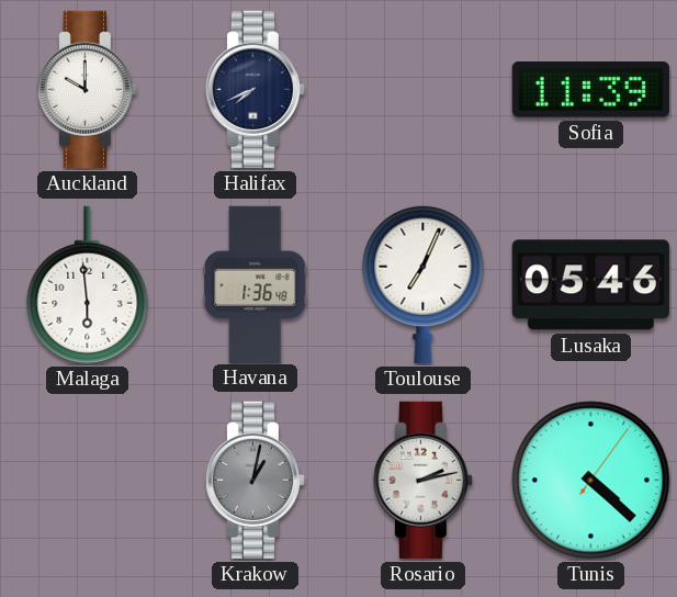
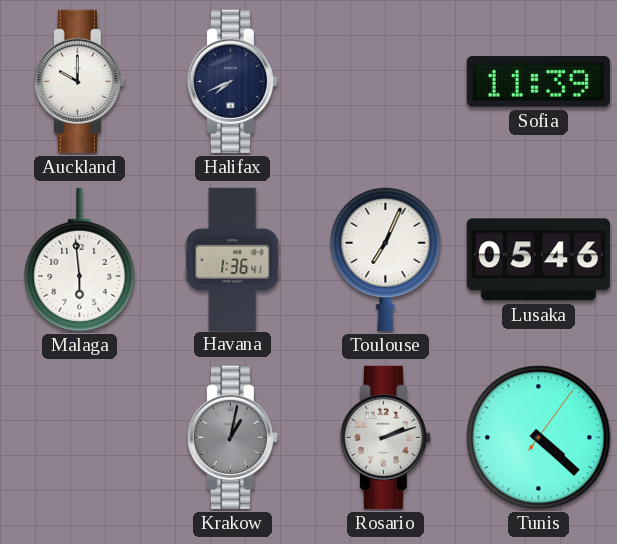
Havana: 1:36:48 -> 1:36:41
Rosario: 2:13 -> 2:12
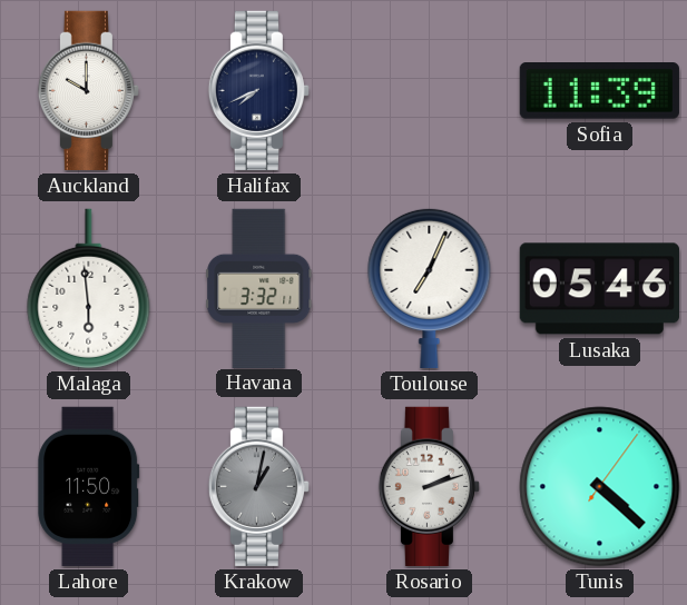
Havana: 1:36 -> 3:32
Lahore: none -> 11:50
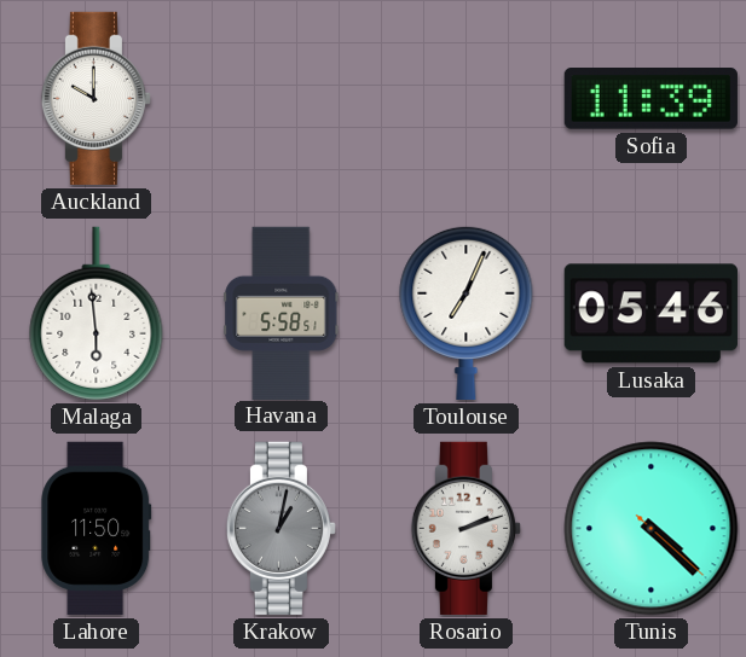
Halifax: 7:41 -> none
Havana: 3:32 -> 5:58
Tunis: 4:22:06 -> 4:22:22
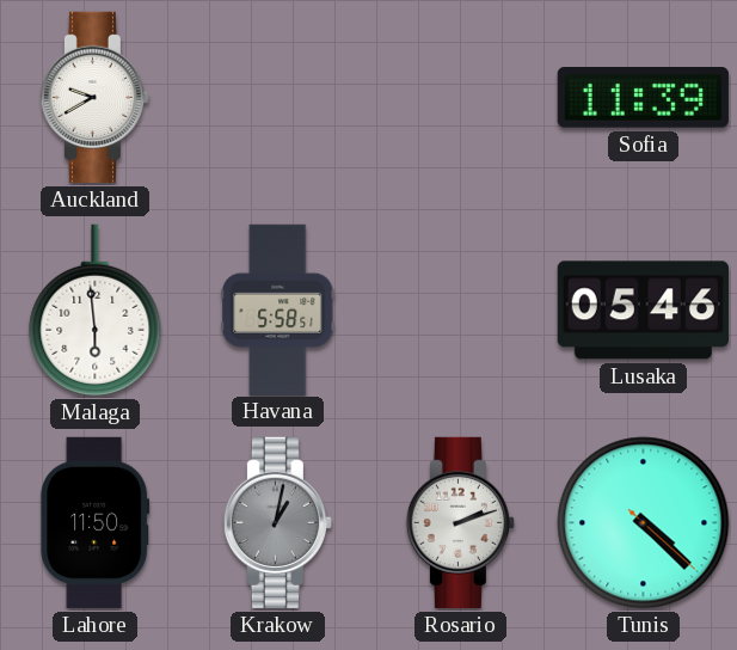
Auckland: 10:00 -> 9:40
Toulouse: 7:04 -> none
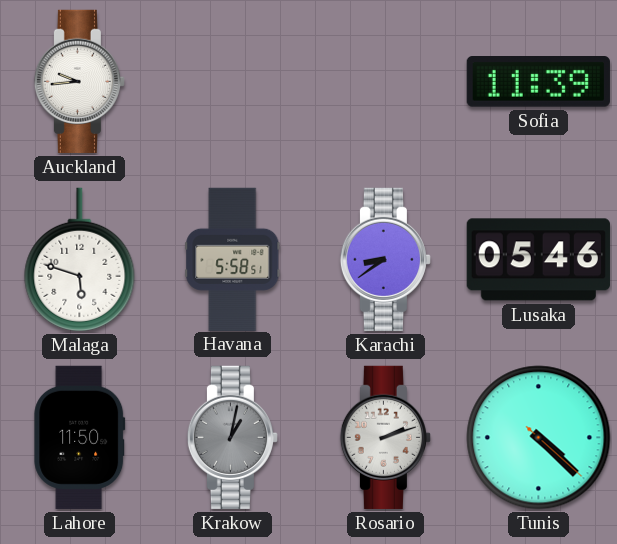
Auckland: 9:40 -> 9:44
Malaga: 5:59 -> 5:48
Karachi: none -> 8:39
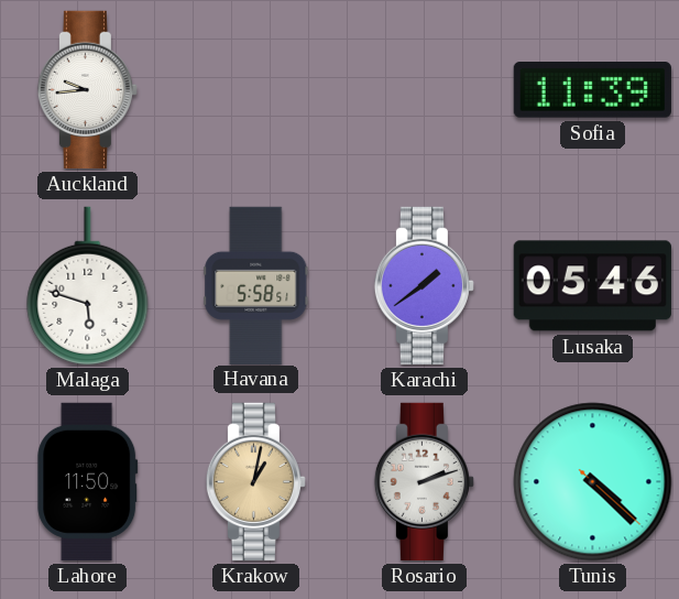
Karachi: 8:39 -> 1:39
Krakow dial: grey -> champagne
